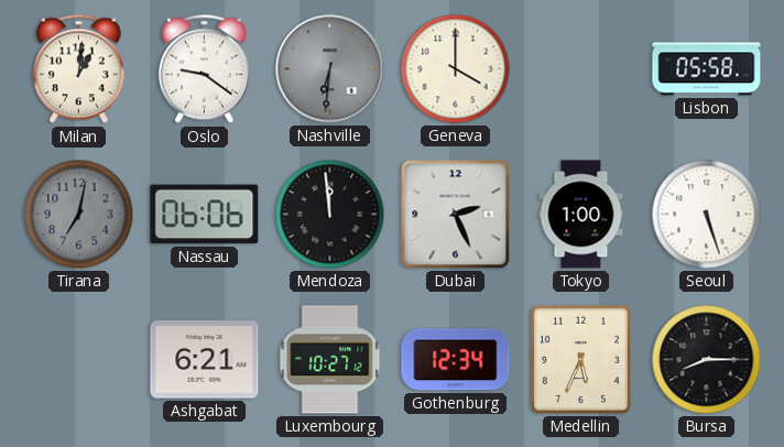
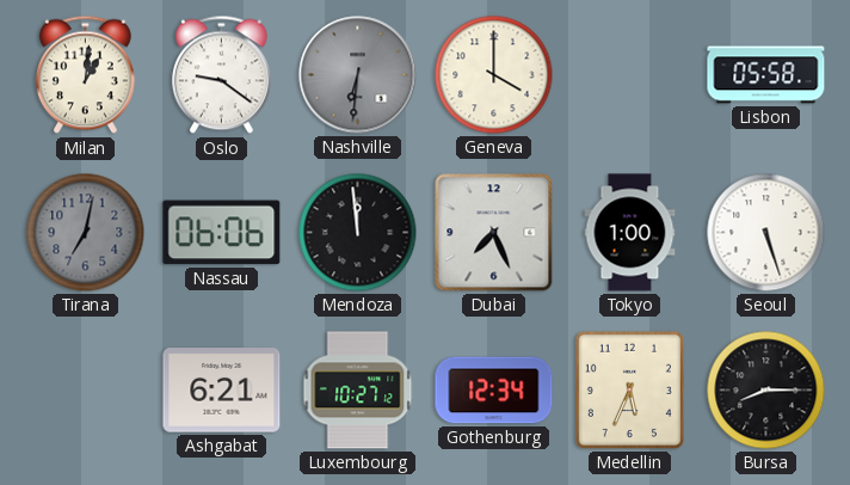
Dubai: 2:26 -> 7:26
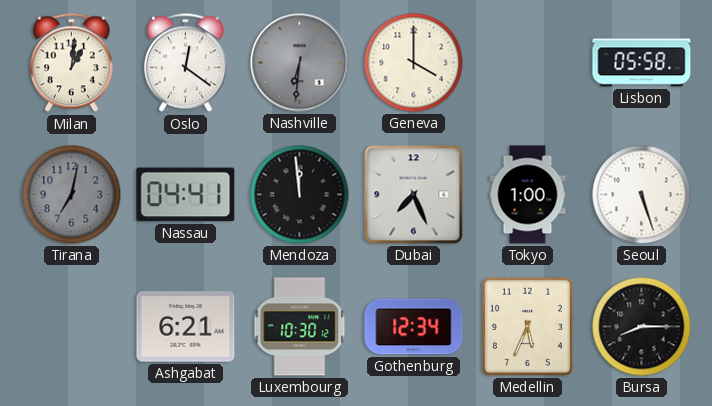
Oslo: 9:21 -> 12:21
Nassau: 06:06 -> 04:41
Luxembourg: 10:27 -> 10:30
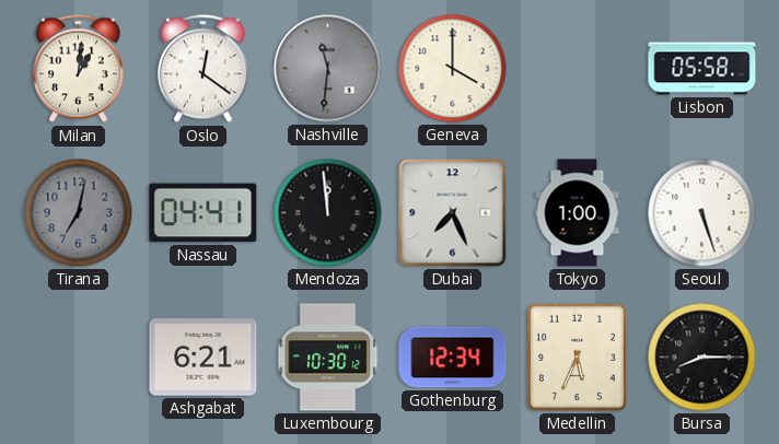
Nashville: 6:31 -> 11:31
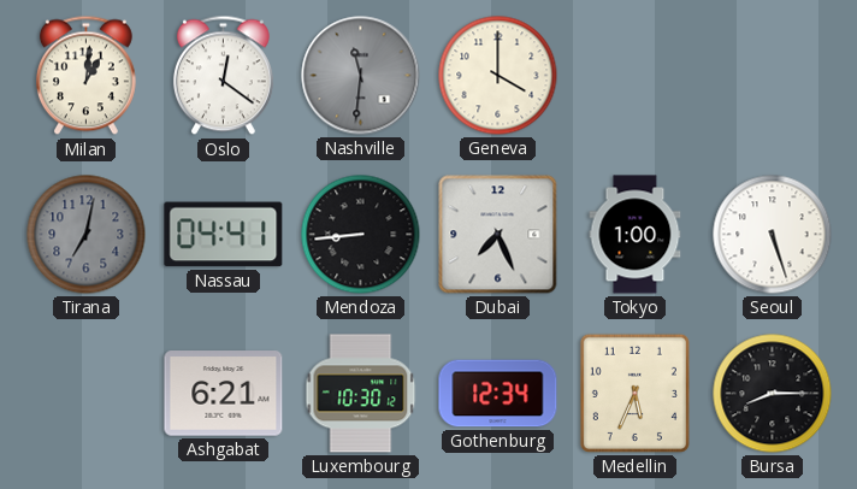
Lisbon: 05:58 -> none
Mendoza: 11:59 -> 8:44
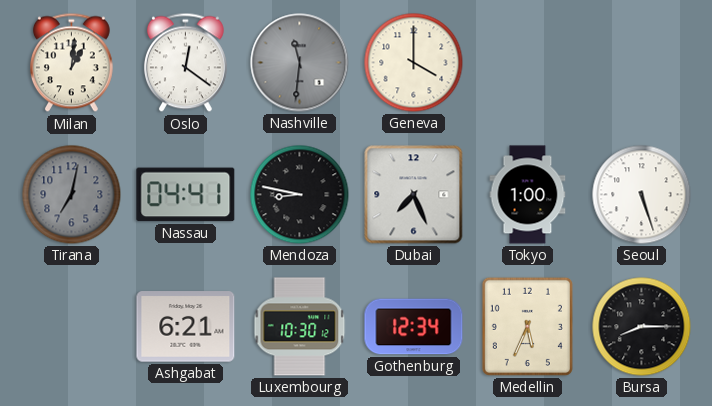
Mendoza: 8:44 -> 8:47
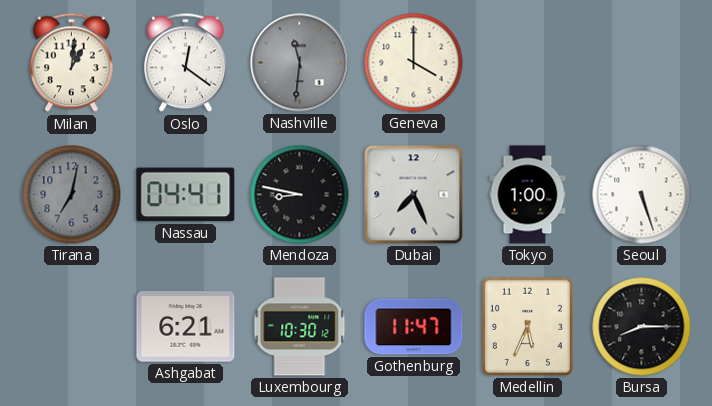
Gothenburg: 12:34 -> 11:47
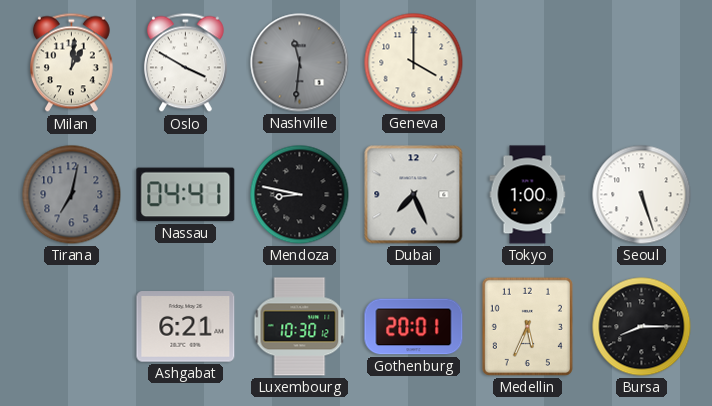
Oslo: 12:21 -> 3:50
Gothenburg: 11:47 -> 20:01
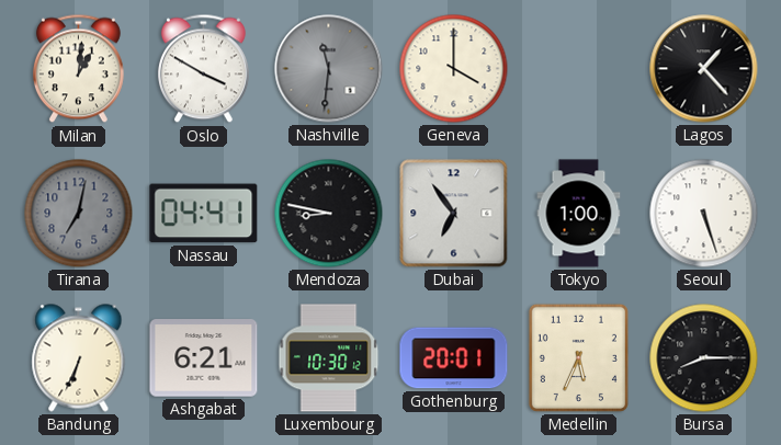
Lagos: none -> 1:23
Dubai: 7:26 -> 6:54
Bandung: none -> 6:34
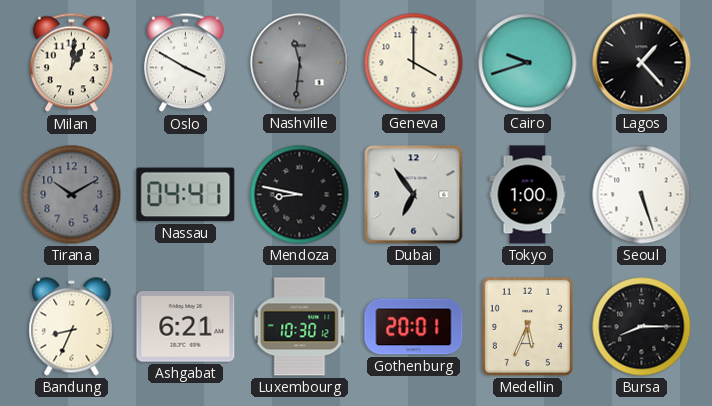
Cairo: none -> 9:42
Tirana: 7:02 -> 10:10
Bandung: 6:34 -> 8:34
